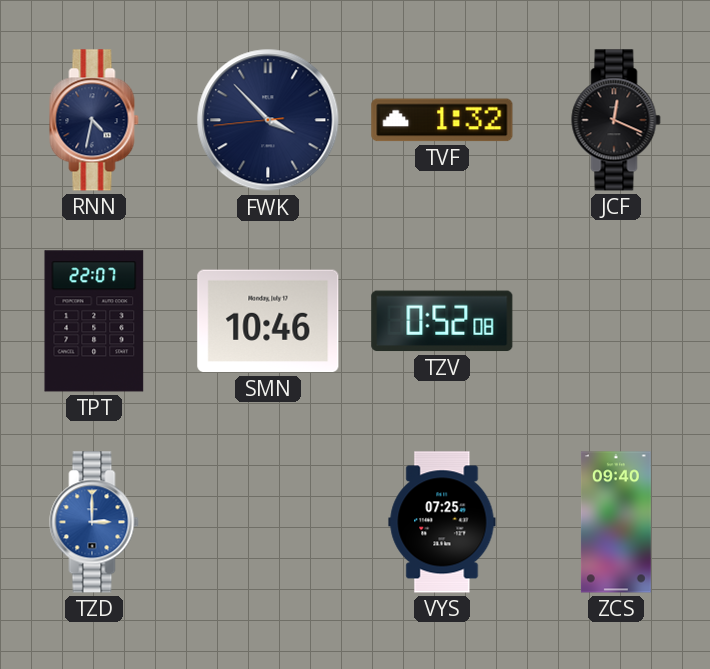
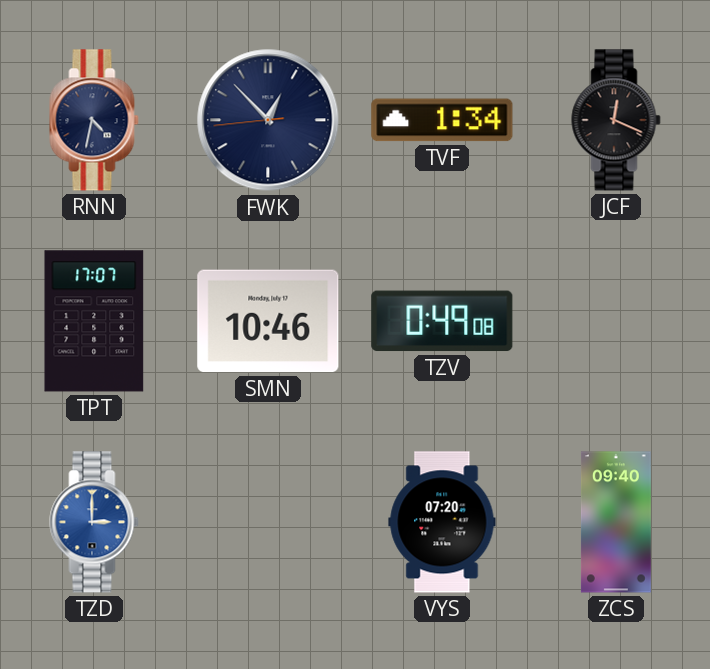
FWK: 3:52 -> 12:52
TVF: 1:32 -> 1:34
TPT: 22:07 -> 17:07
TZV: 0:52 -> 0:49
VYS: 07:25 -> 07:20
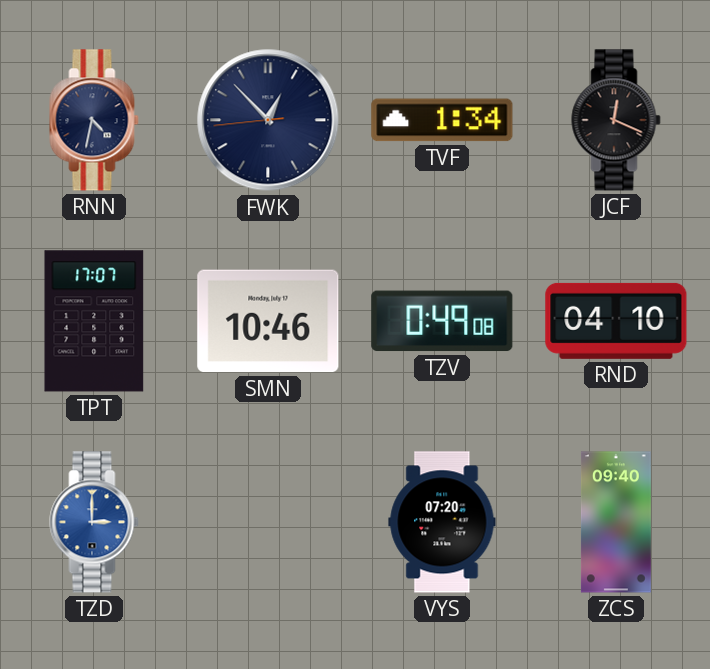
RND: none -> 04:10
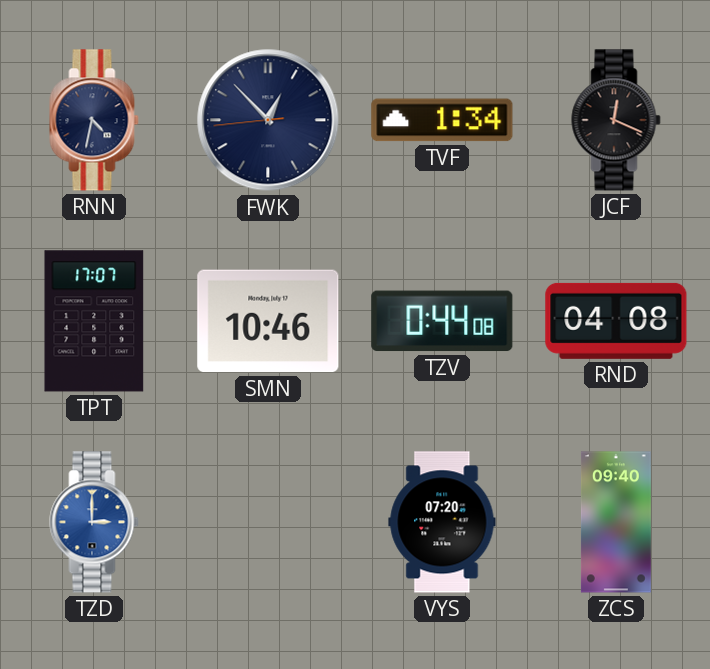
TZV: 0:49 -> 0:44
RND: 04:10 -> 04:08
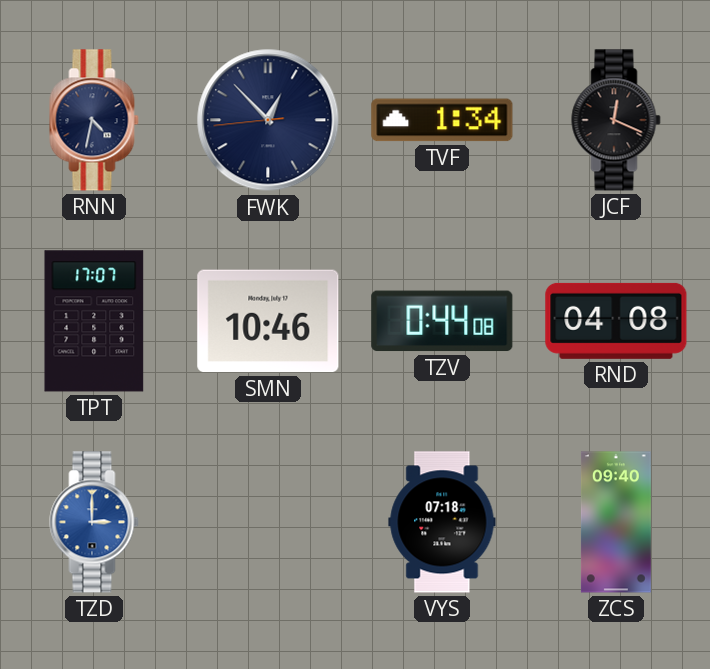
VYS: 07:20 -> 07:18
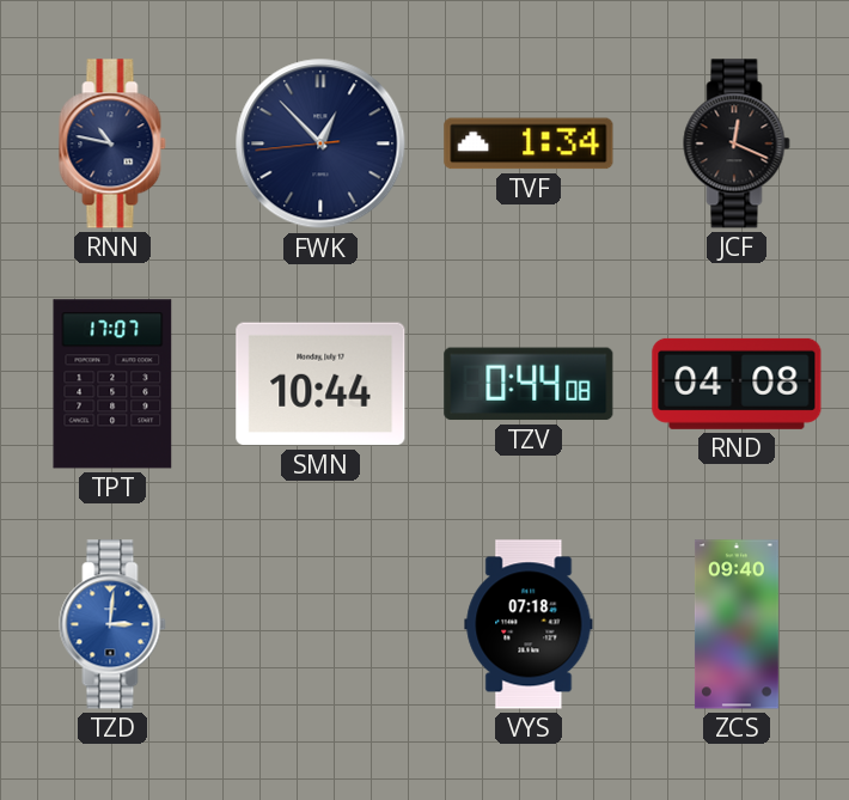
RNN: 4:32 -> 10:47
SMN: 10:46 -> 10:44
TZD: 3:00 -> 3:01
